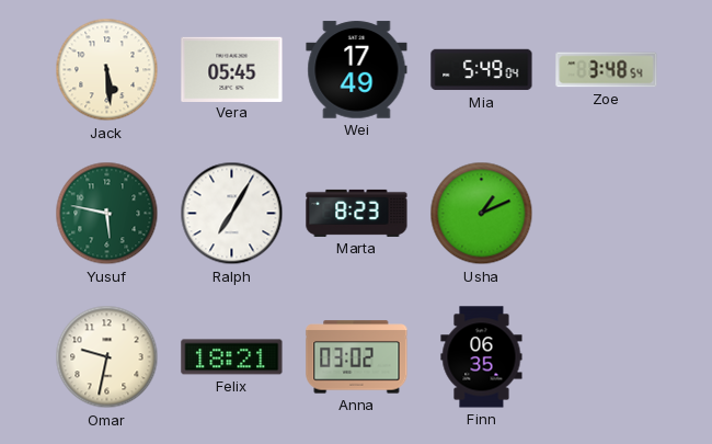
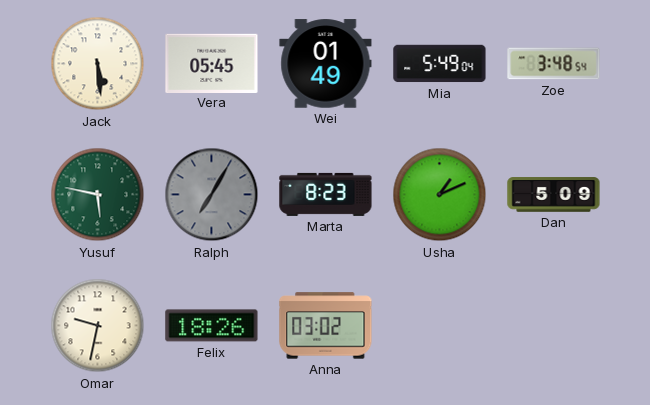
Wei: 17:49 -> 01:49
Ralph dial: white -> grey
Dan: none -> 5:09
Felix: 18:21 -> 18:26
Finn: 06:35 -> none
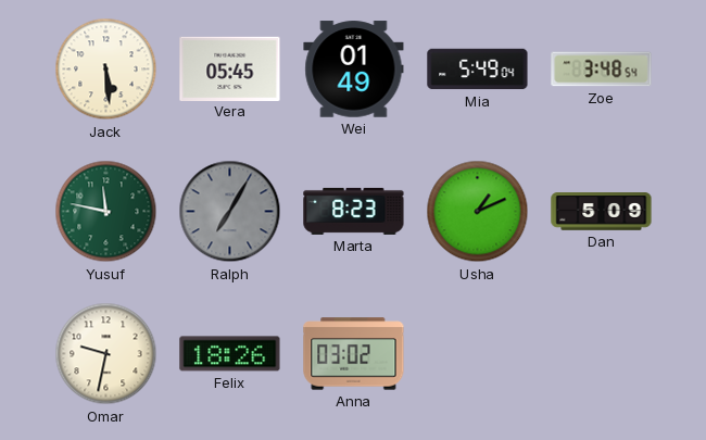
Yusuf: 5:47 -> 11:47
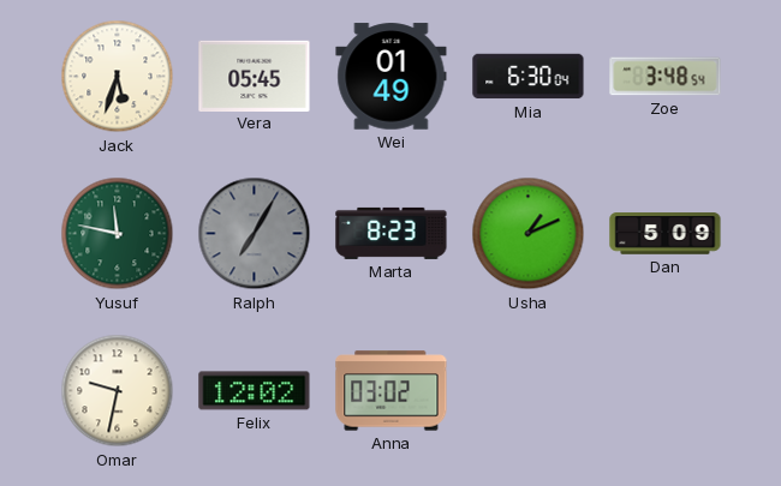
Jack: 5:29 -> 5:33
Mia: 5:49 -> 6:30
Felix: 18:26 -> 12:02
